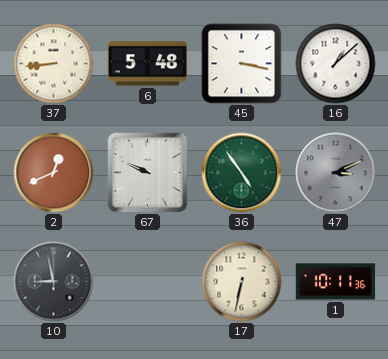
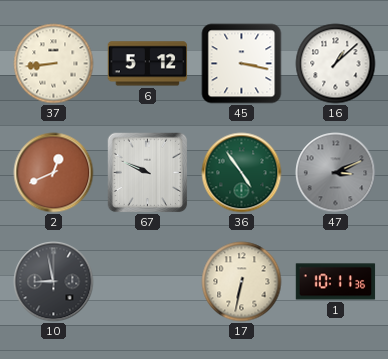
6: 5:48 -> 5:12
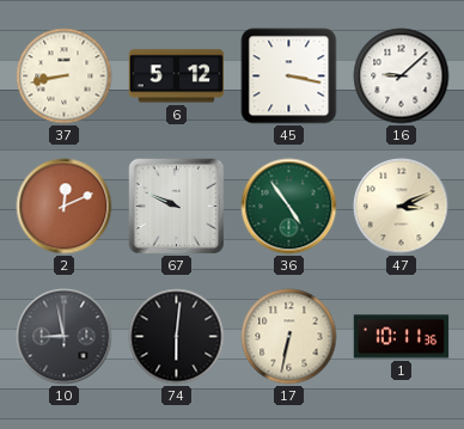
37: 8:44 -> 8:43
16: 1:08 -> 9:08
2: 12:41 -> 12:11
47 dial: grey -> cream
74: none -> 6:01
